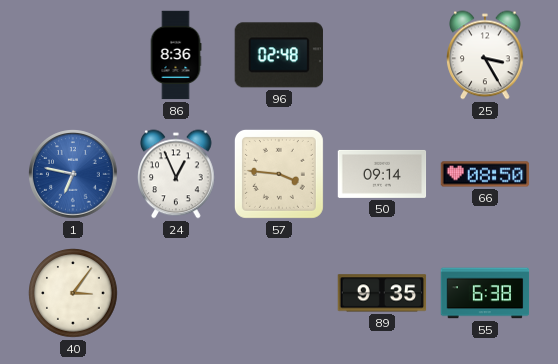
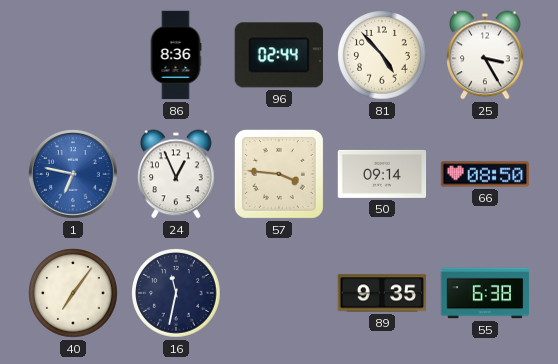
96: 02:48 -> 02:44
81: none -> 4:53
40: 3:06 -> 7:06
16: none -> 11:32
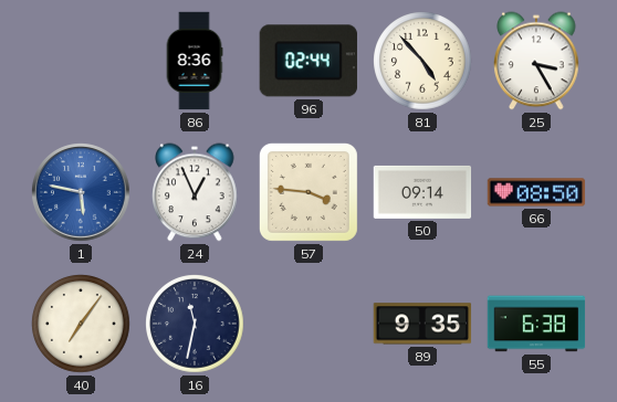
1: 6:47 -> 5:47
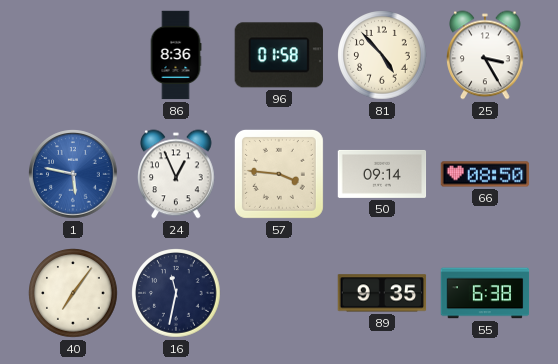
96: 02:44 -> 01:58
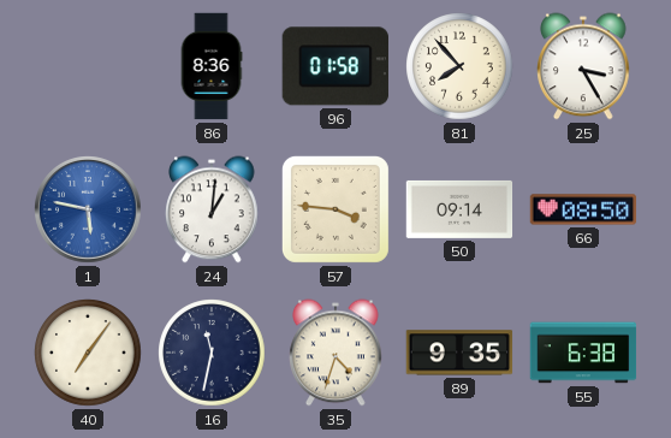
81: 4:53 -> 7:53
24: 12:56 -> 1:01
35: none -> 4:33
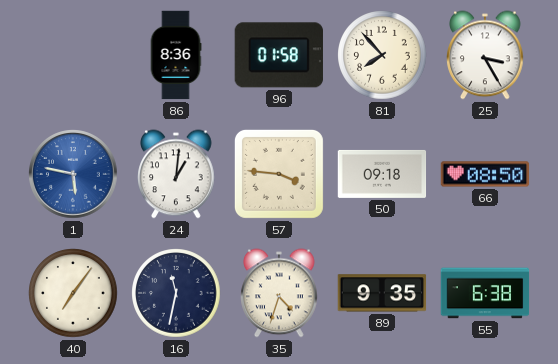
50: 09:14 -> 09:18
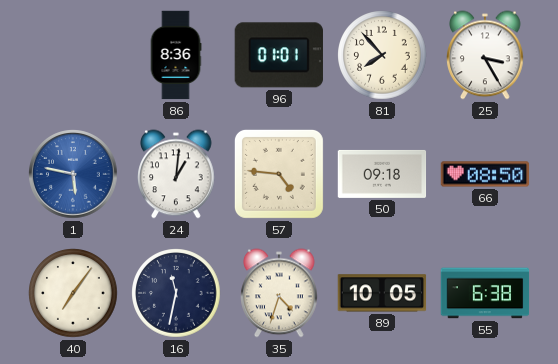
96: 01:58 -> 01:01
57: 3:46 -> 4:46
89: 9:35 -> 10:05
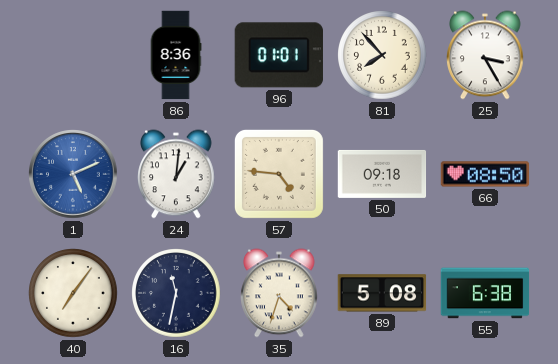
1: 5:47 -> 5:11
89: 10:05 -> 5:08
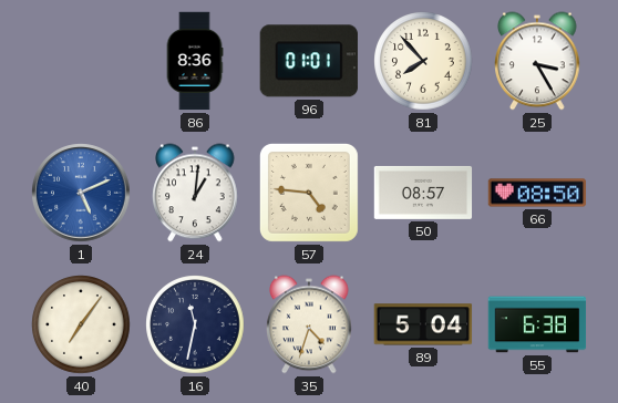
50: 09:18 -> 08:57
89: 5:08 -> 5:04
